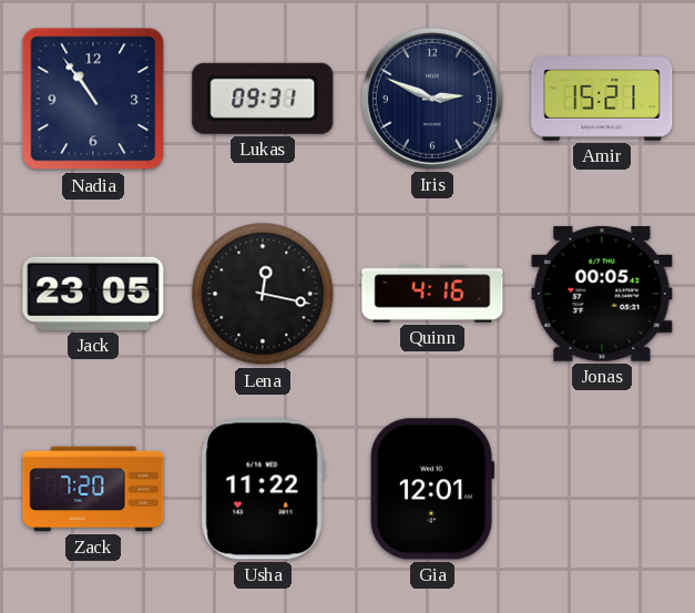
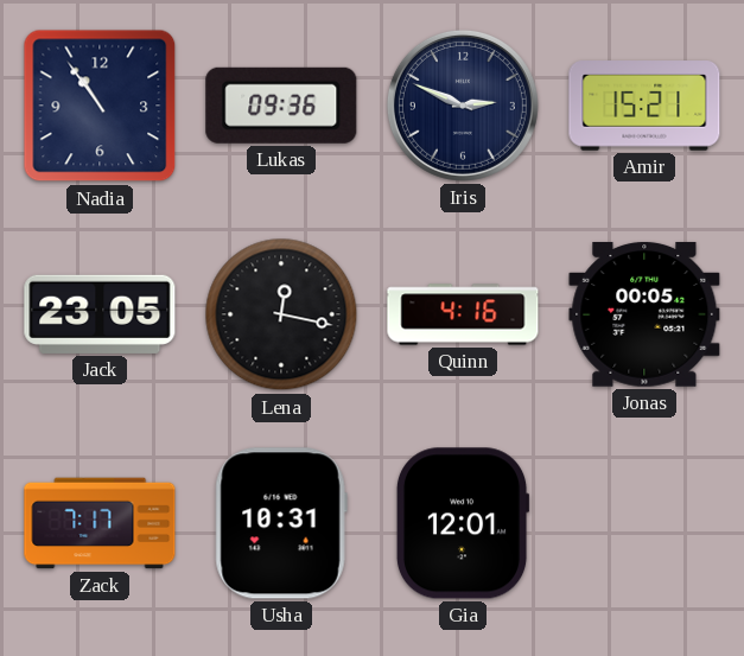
Lukas: 09:31 -> 09:36
Zack: 7:20 -> 7:17
Usha: 11:22 -> 10:31
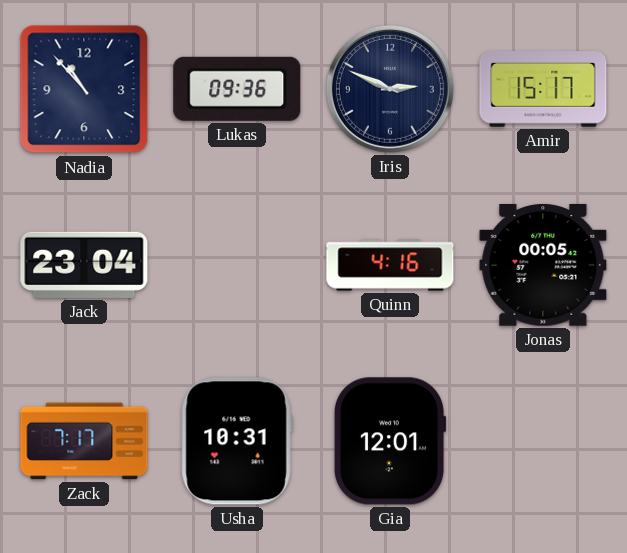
Nadia: 10:54 -> 10:53
Amir: 15:21 -> 15:17
Jack: 23:05 -> 23:04
Lena: 12:17 -> none
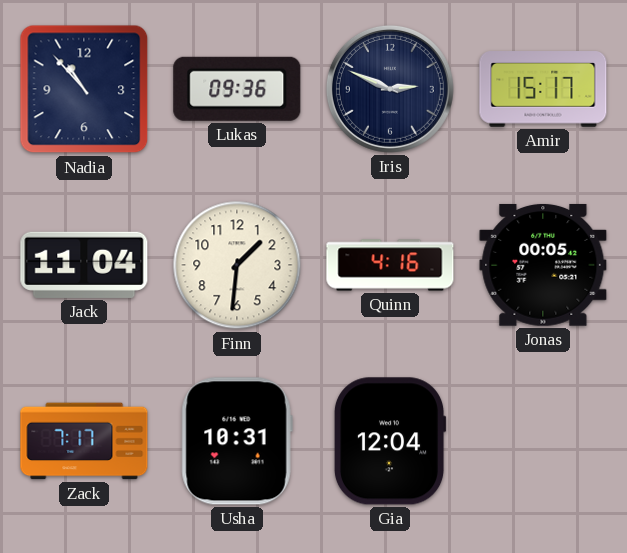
Jack: 23:04 -> 11:04
Finn: none -> 1:31
Gia: 12:01 -> 12:04
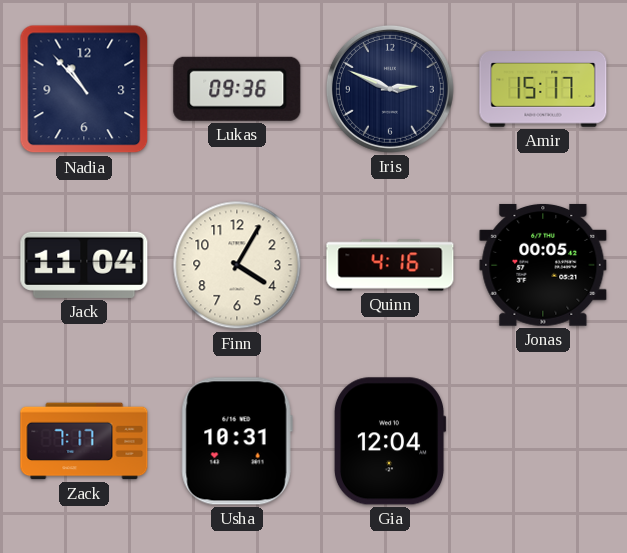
Finn: 1:31 -> 4:05
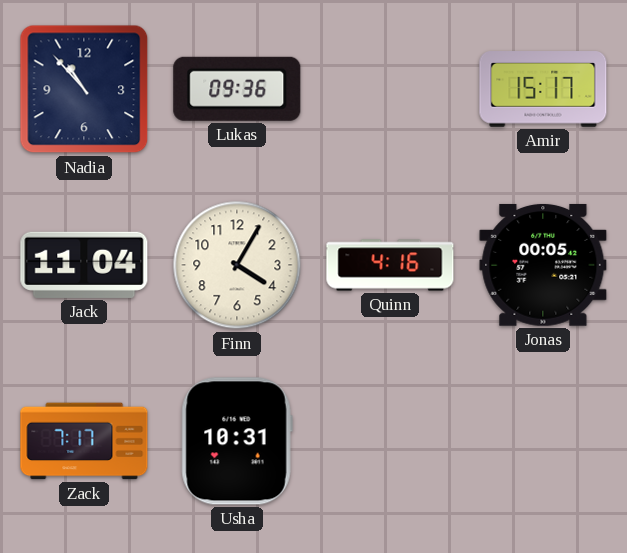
Iris: 2:49 -> none
Gia: 12:04 -> none
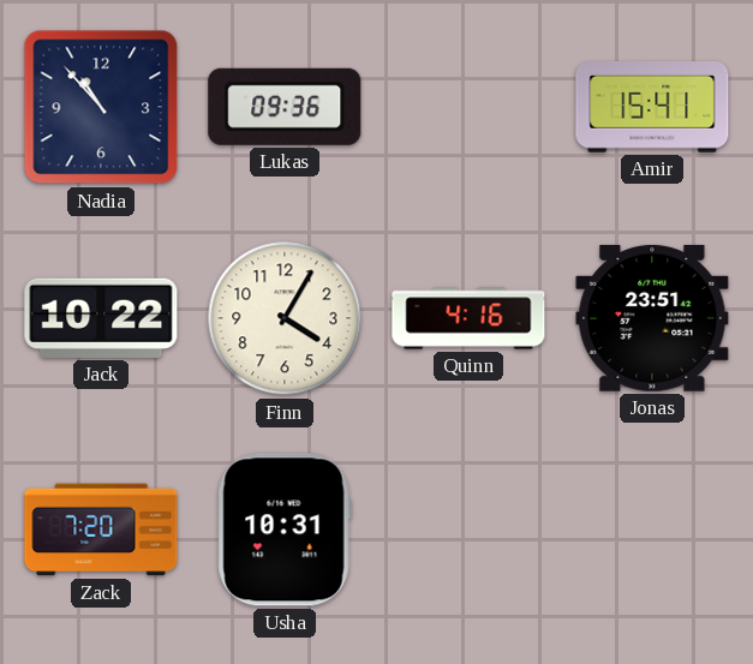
Amir: 15:17 -> 15:41
Jack: 11:04 -> 10:22
Jonas: 00:05 -> 23:51
Zack: 7:17 -> 7:20
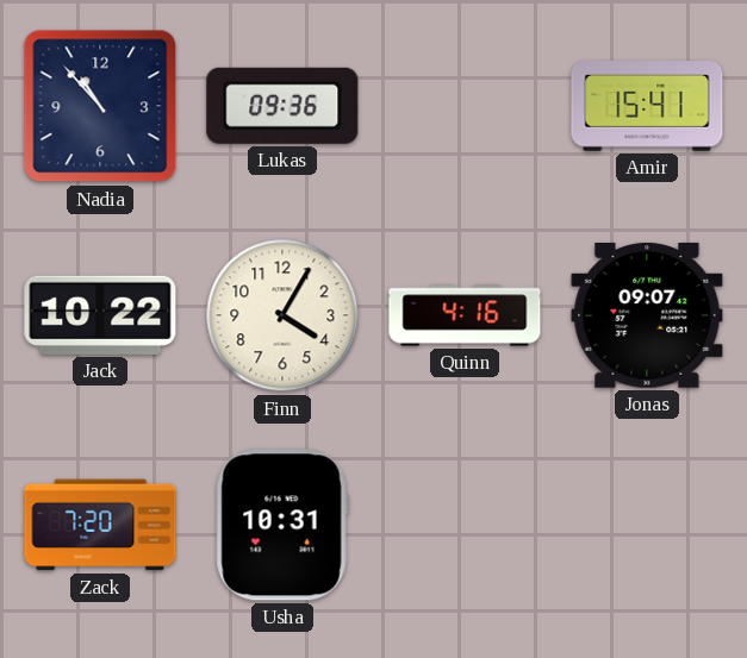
Jonas: 23:51 -> 09:07
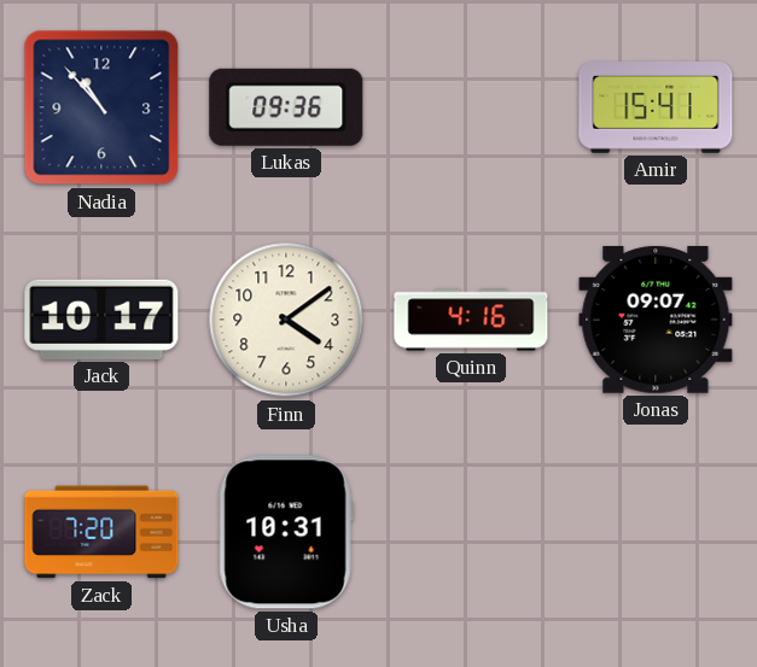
Jack: 10:22 -> 10:17
Finn: 4:05 -> 4:09
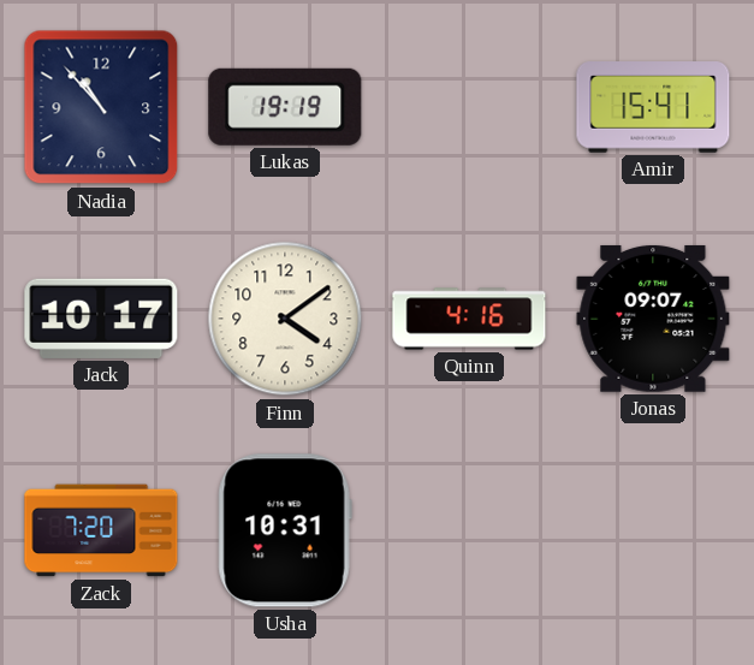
Lukas: 09:36 -> 19:19
